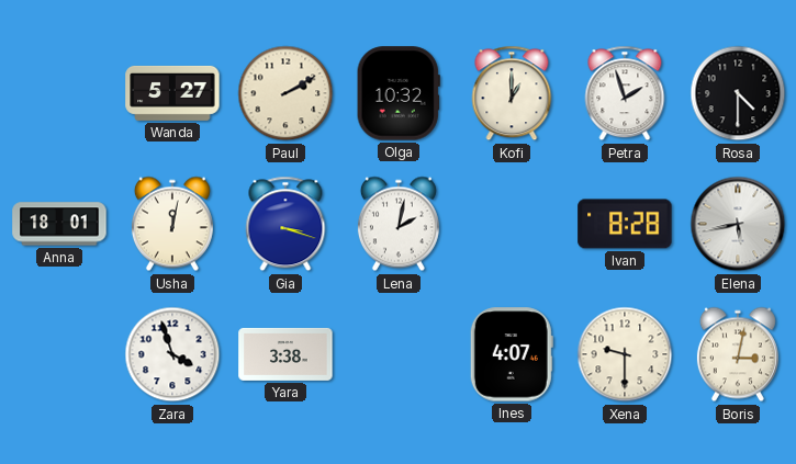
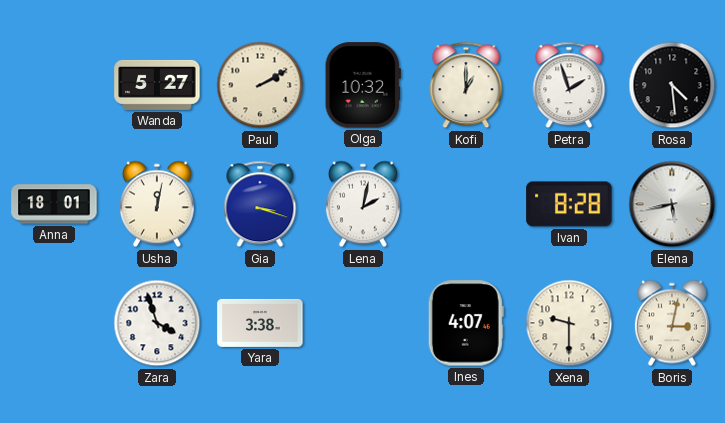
Rosa: 4:30 -> 4:29
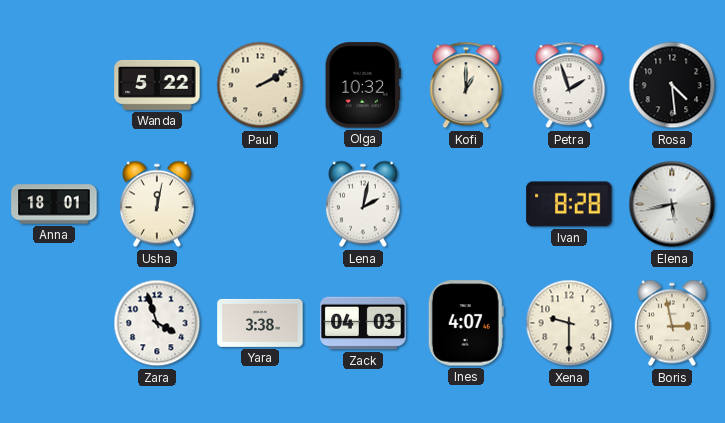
Wanda: 5:27 -> 5:22
Gia: 3:18 -> none
Zack: none -> 04:03
Boris: 3:02 -> 2:58
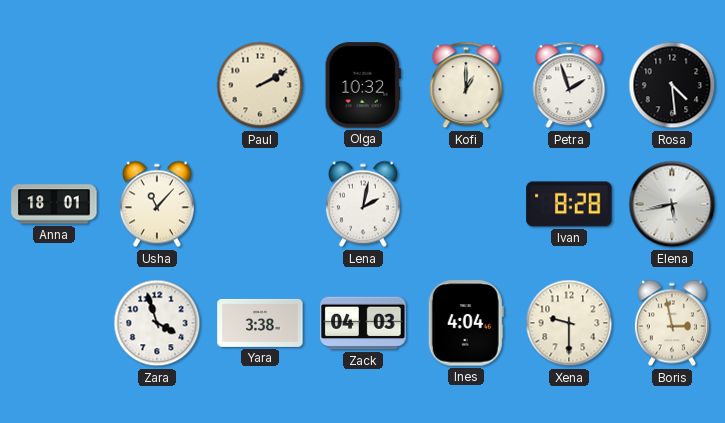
Wanda: 5:22 -> none
Usha: 12:02 -> 11:07
Ines: 4:07 -> 4:04
